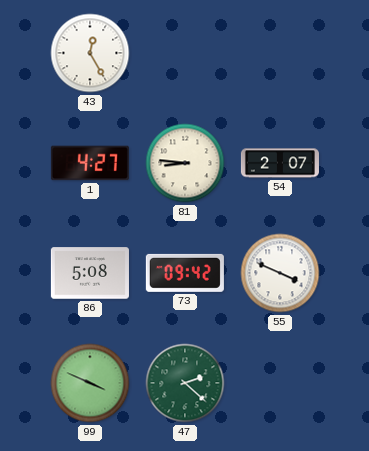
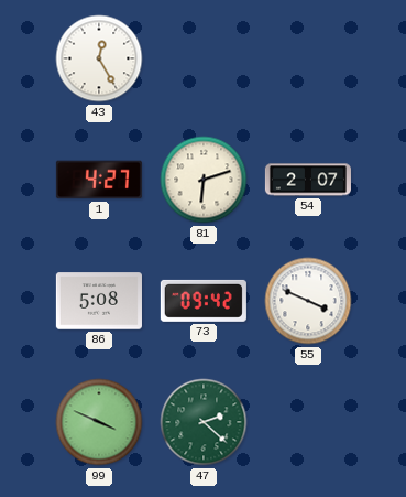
81: 8:46 -> 6:12
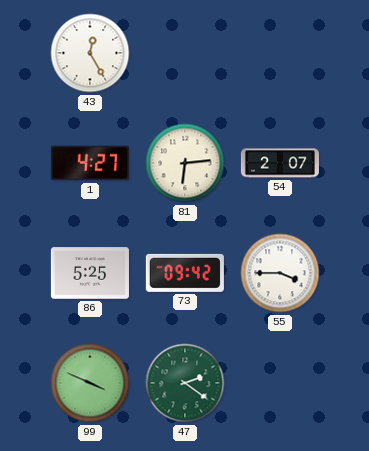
81: 6:12 -> 6:14
86: 5:08 -> 5:25
55: 3:49 -> 3:45
47: 2:22 -> 2:21
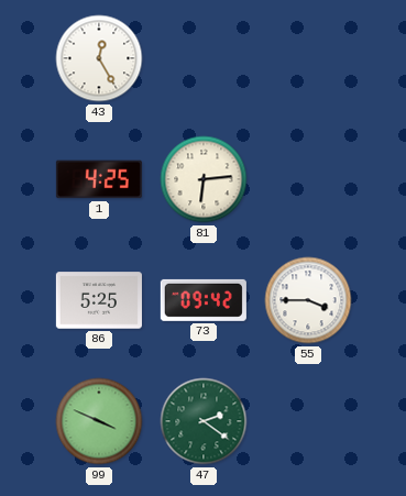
1: 4:27 -> 4:25
54: 2:07 -> none
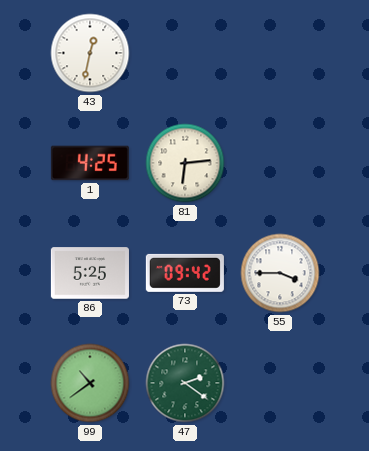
43: 12:25 -> 12:32
99: 3:49 -> 10:39
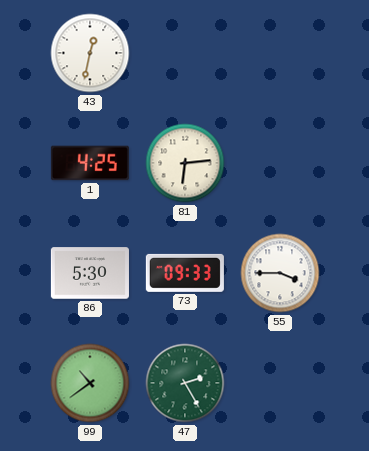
86: 5:25 -> 5:30
73: 09:42 -> 09:33
47: 2:21 -> 2:25
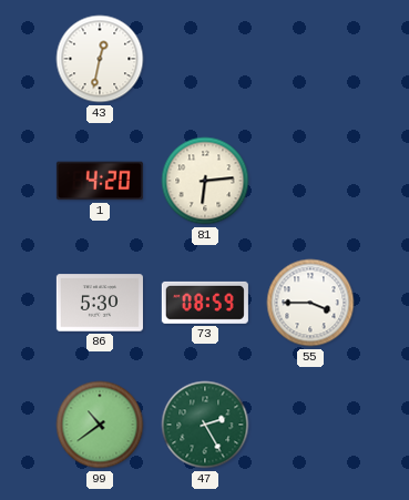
1: 4:25 -> 4:20
73: 09:33 -> 08:59
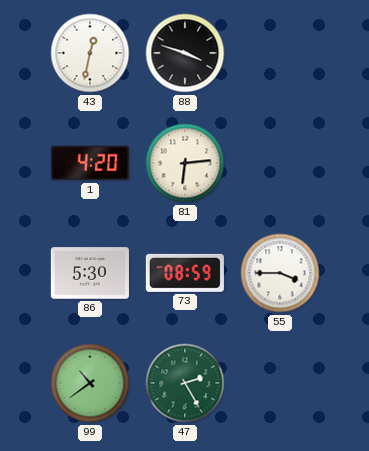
88: none -> 3:48
